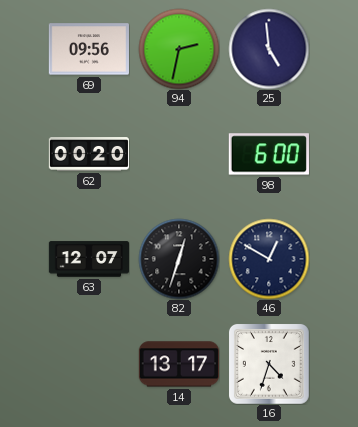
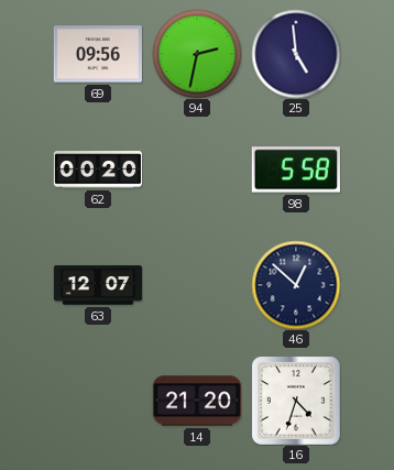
98: 6:00 -> 5:58
82: 12:33 -> none
46: 12:50 -> 12:52
14: 13:17 -> 21:20
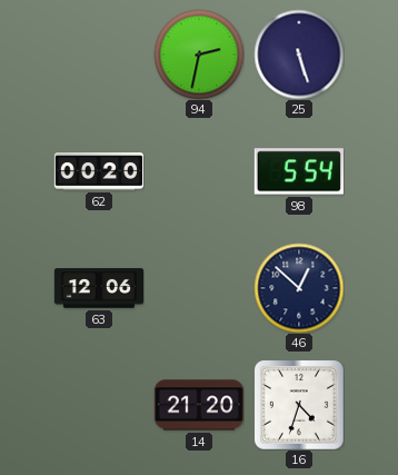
69: 09:56 -> none
25: 4:59 -> 5:27
98: 5:58 -> 5:54
63: 12:07 -> 12:06
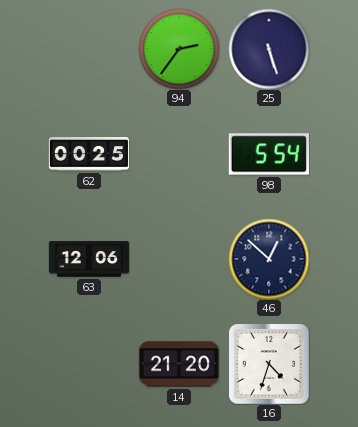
94: 2:32 -> 2:36
62: 00:20 -> 00:25
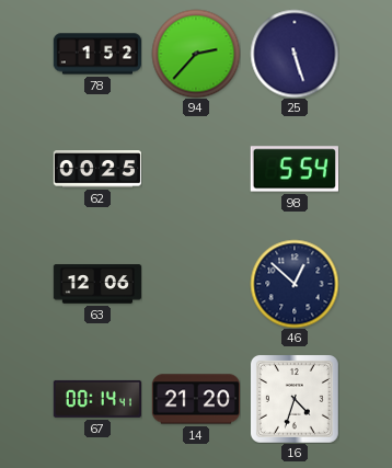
78: none -> 1:52
94: 2:36 -> 2:37
67: none -> 00:14
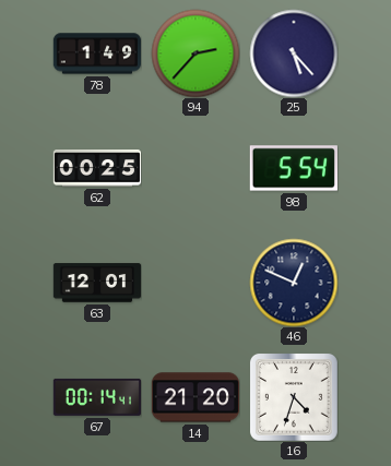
78: 1:52 -> 1:49
25: 5:27 -> 5:23
63: 12:06 -> 12:01
46: 12:52 -> 12:49
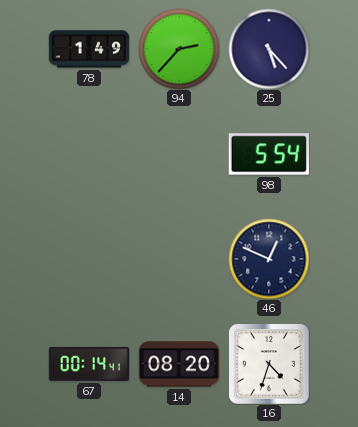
62: 00:25 -> none
63: 12:01 -> none
14: 21:20 -> 08:20
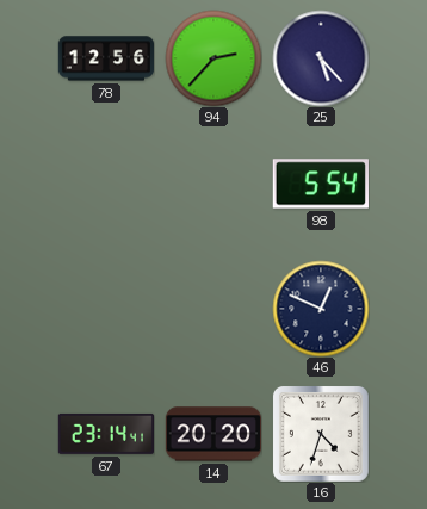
78: 1:49 -> 12:56
67: 00:14 -> 23:14
14: 08:20 -> 20:20
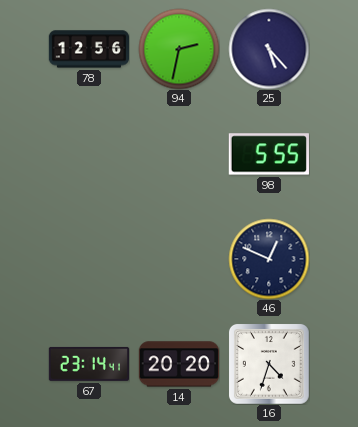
94: 2:37 -> 2:32
98: 5:54 -> 5:55
